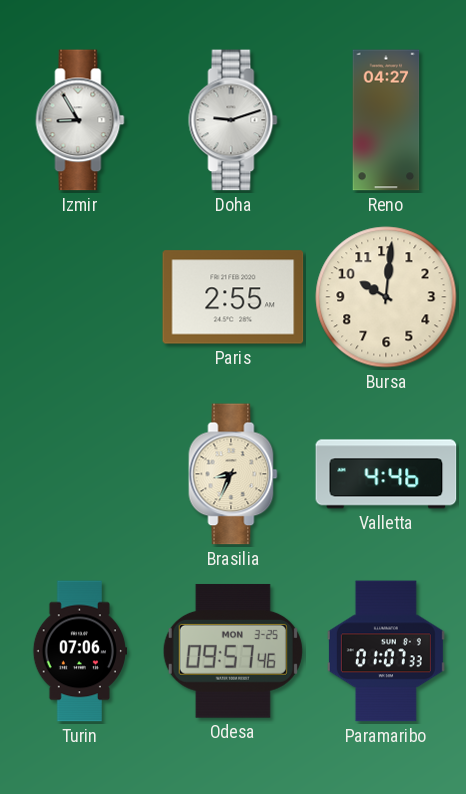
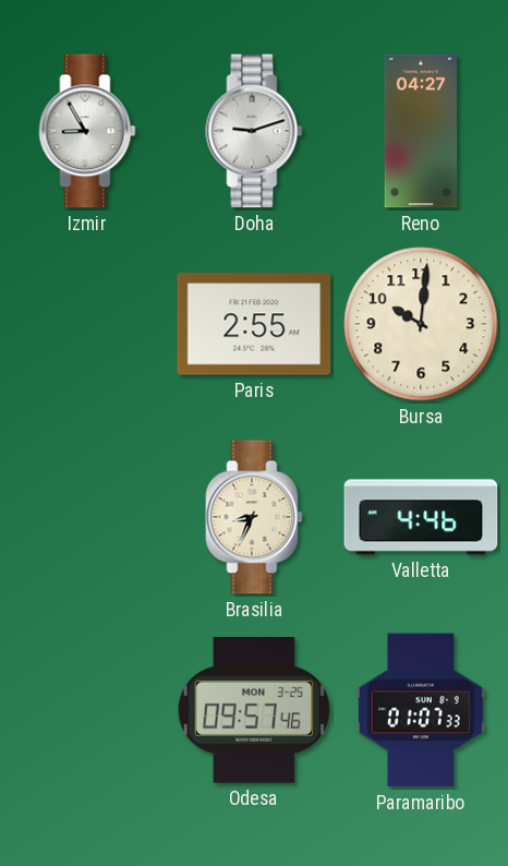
Turin: 07:06 -> none
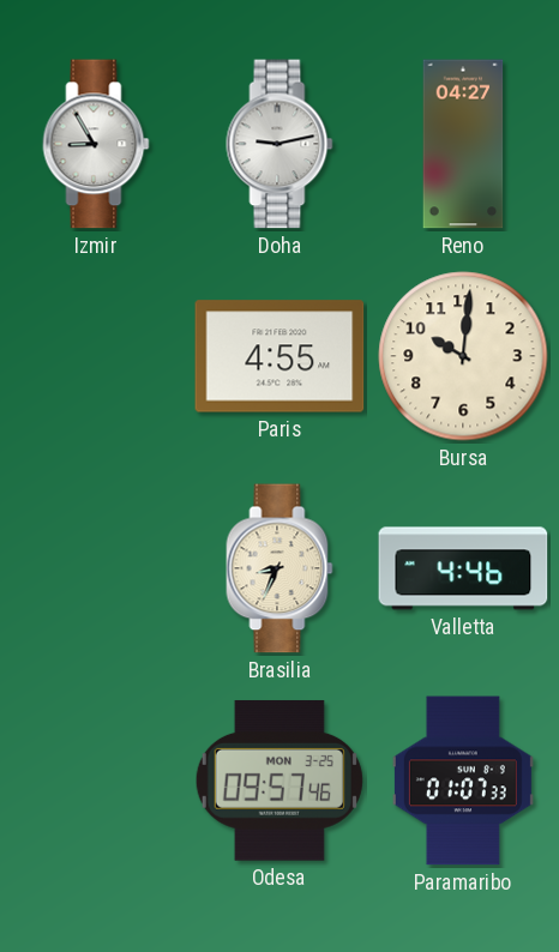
Doha: 9:12 -> 9:13
Paris: 2:55 -> 4:55
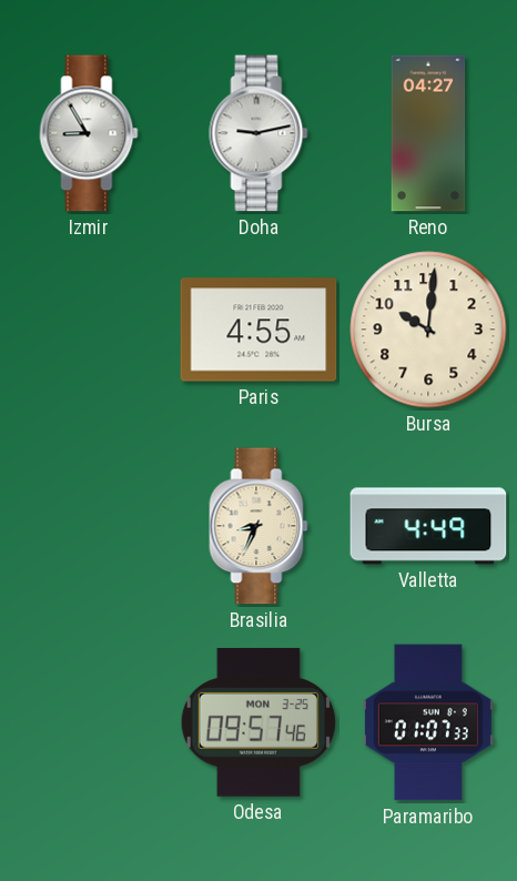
Valletta: 4:46 -> 4:49
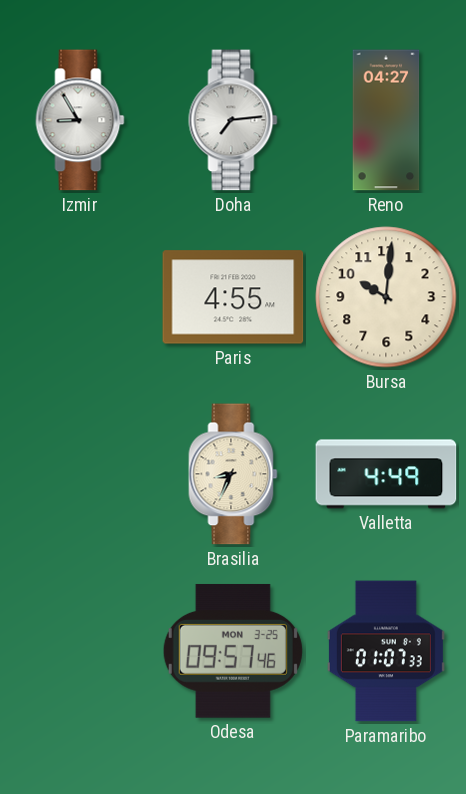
Doha: 9:13 -> 7:14
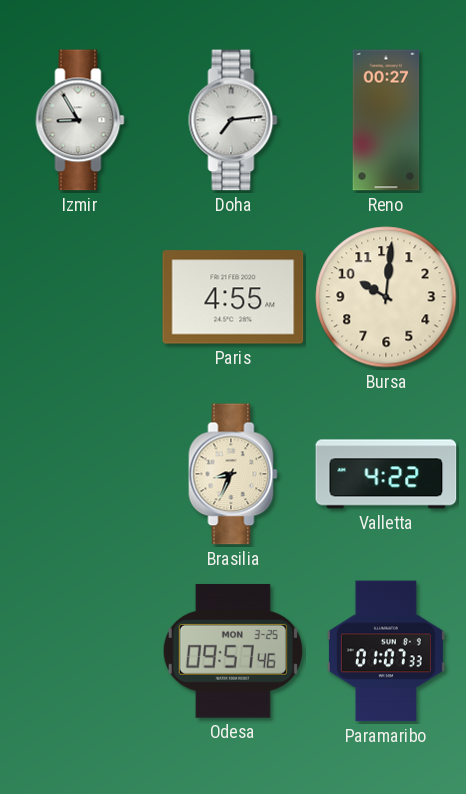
Reno: 04:27 -> 00:27
Valletta: 4:49 -> 4:22
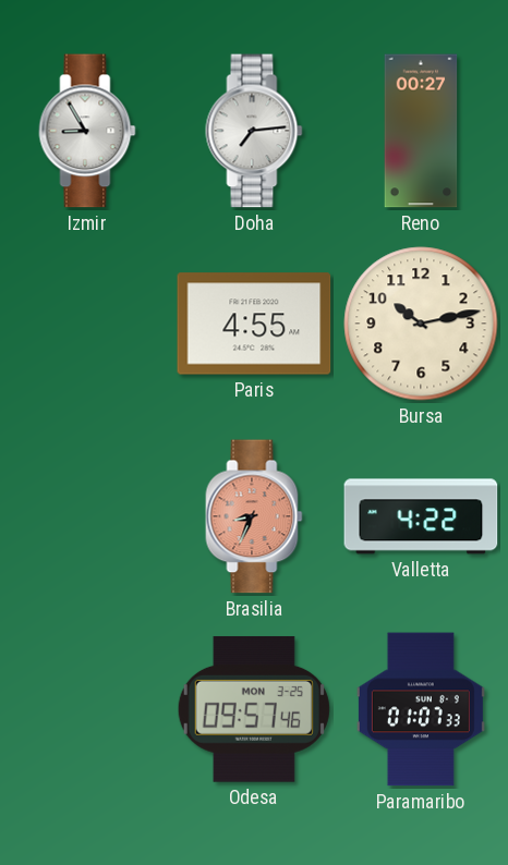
Bursa: 10:01 -> 10:13
Brasilia dial: cream -> salmon
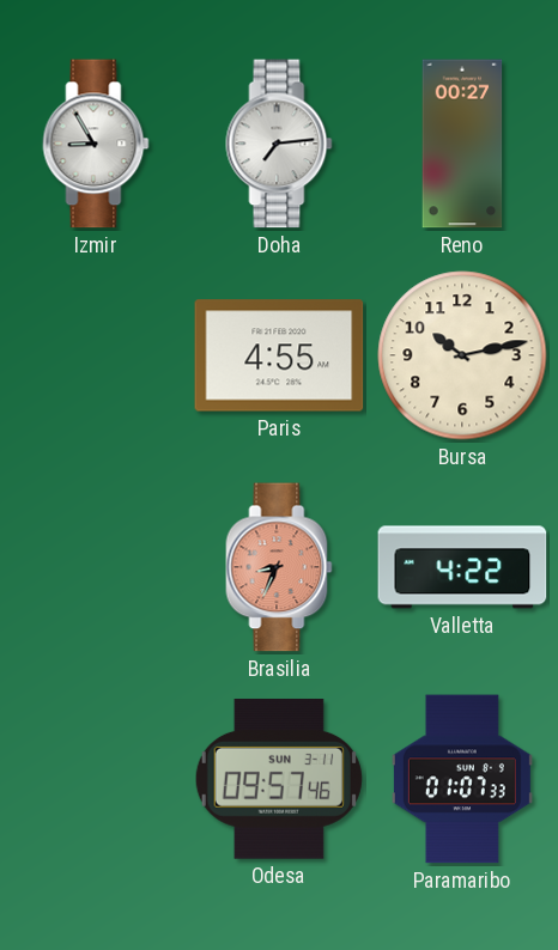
Odesa date: MON 3-25 -> SUN 3-11
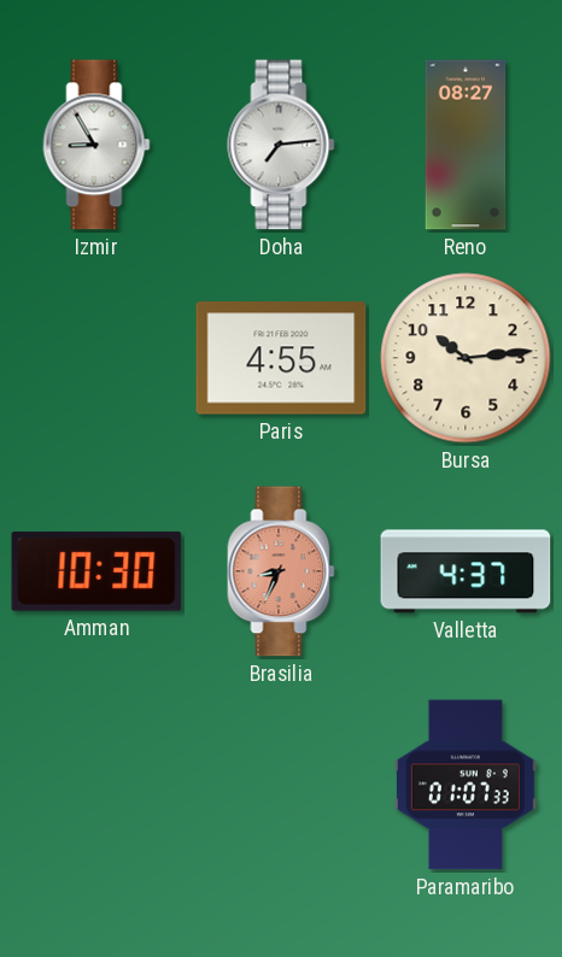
Reno: 00:27 -> 08:27
Bursa: 10:13 -> 10:14
Amman: none -> 10:30
Valletta: 4:22 -> 4:37
Odesa: 09:57 -> none
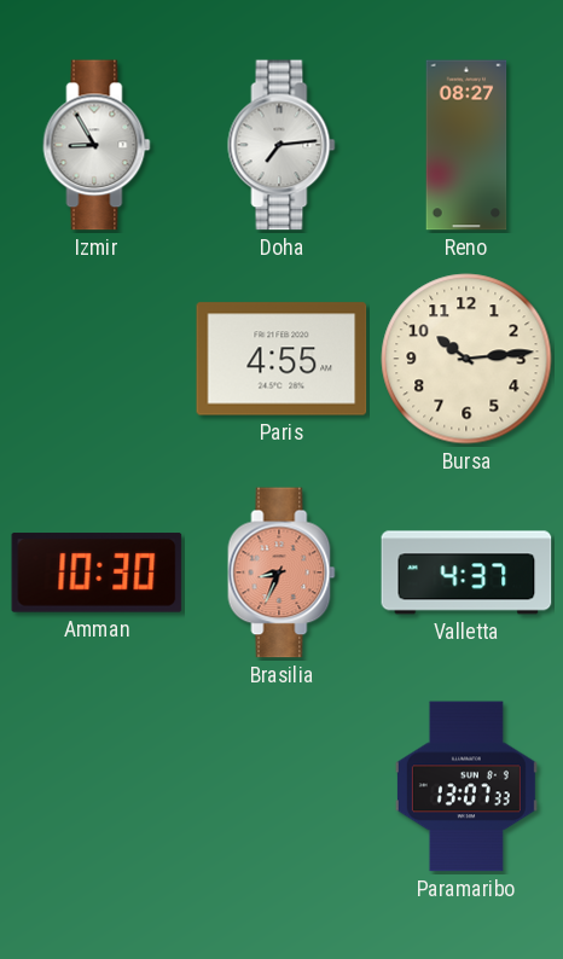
Paramaribo: 01:07 -> 13:07
